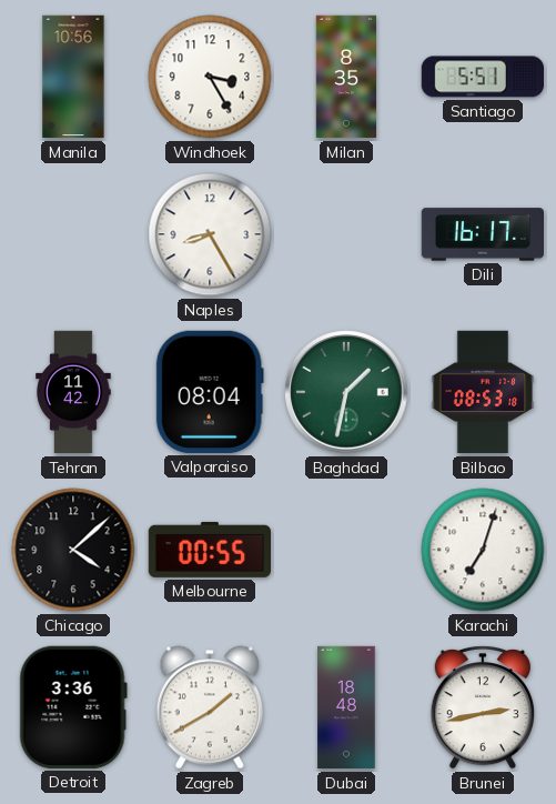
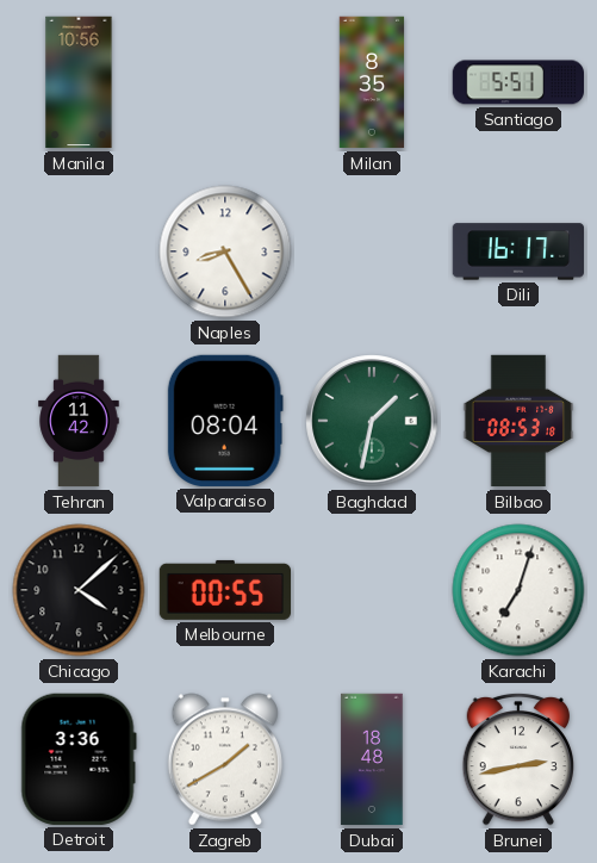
Windhoek: 3:25 -> none
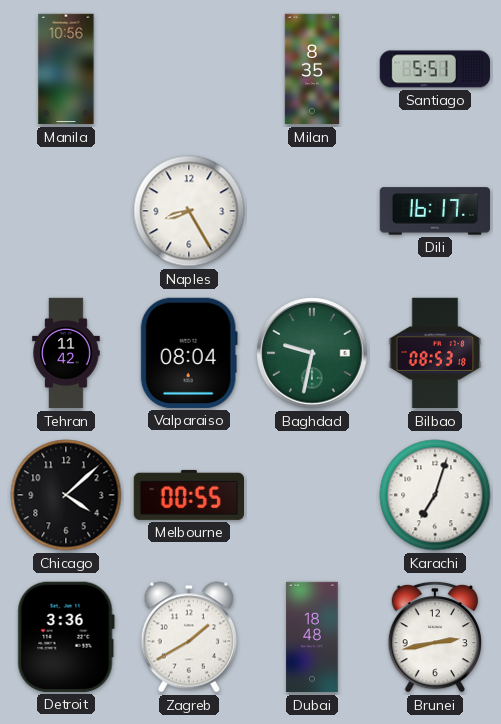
Baghdad: 1:32 -> 9:32
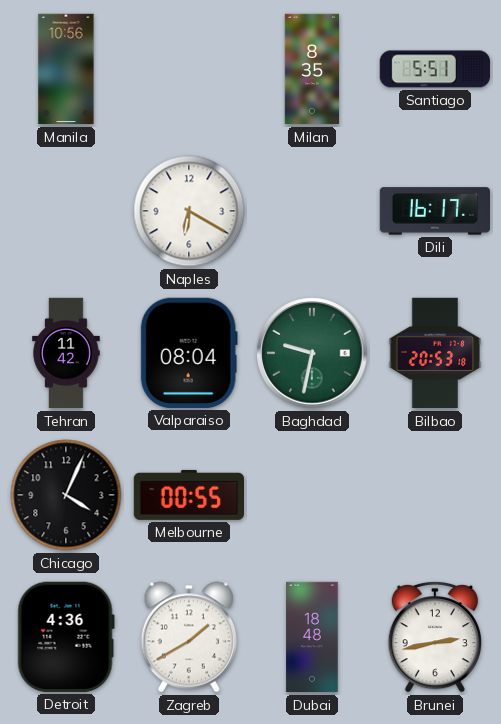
Naples: 8:25 -> 6:20
Bilbao: 08:53 -> 20:53
Chicago: 4:08 -> 4:04
Karachi: 7:03 -> none
Detroit: 3:36 -> 4:36
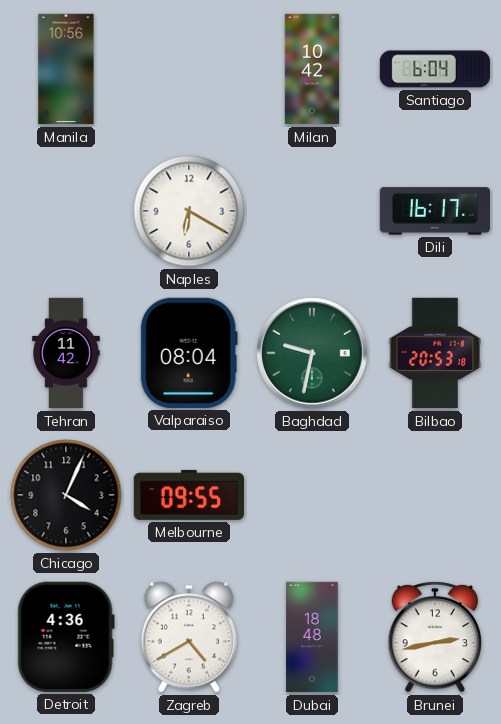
Milan: 8:35 -> 10:42
Santiago: 5:51 -> 6:04
Melbourne: 00:55 -> 09:55
Zagreb: 1:40 -> 4:40
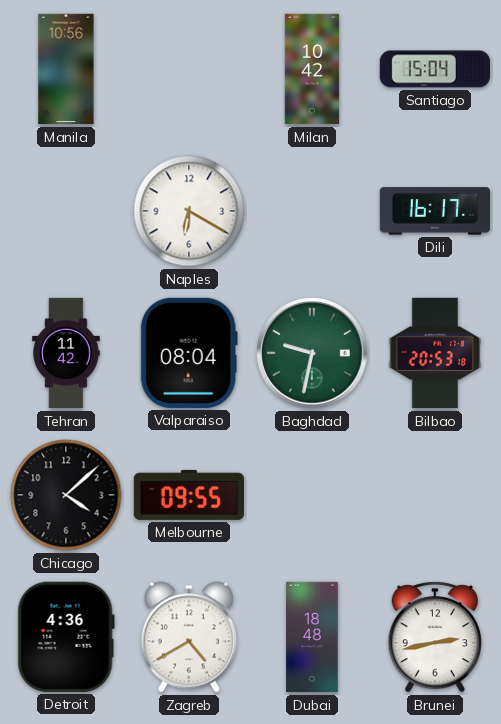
Santiago: 6:04 -> 15:04
Chicago: 4:04 -> 4:08
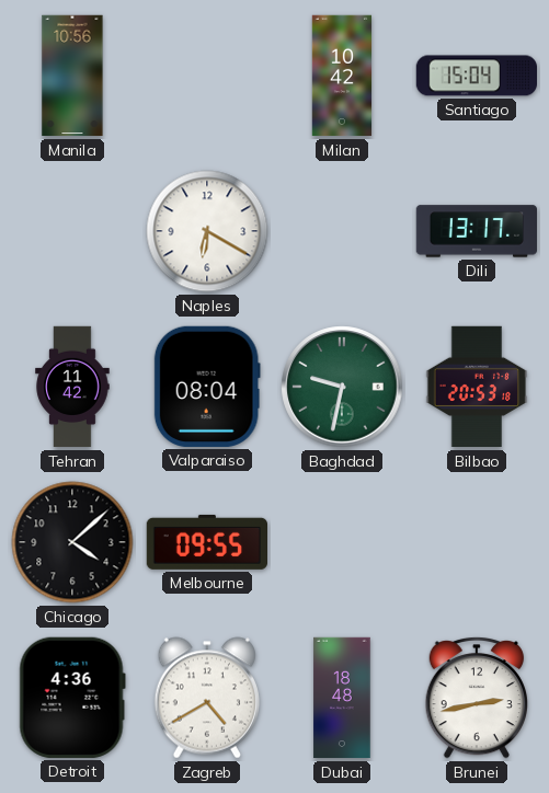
Dili: 16:17 -> 13:17
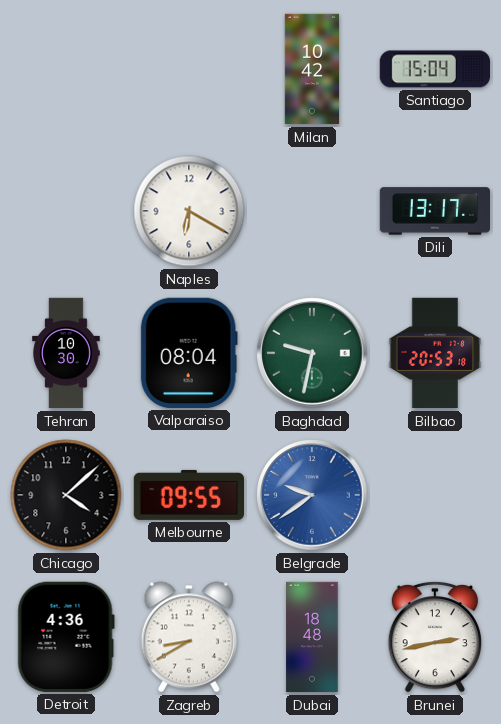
Manila: 10:56 -> none
Tehran: 11:42 -> 10:30
Belgrade: none -> 9:39
Zagreb: 4:40 -> 8:40
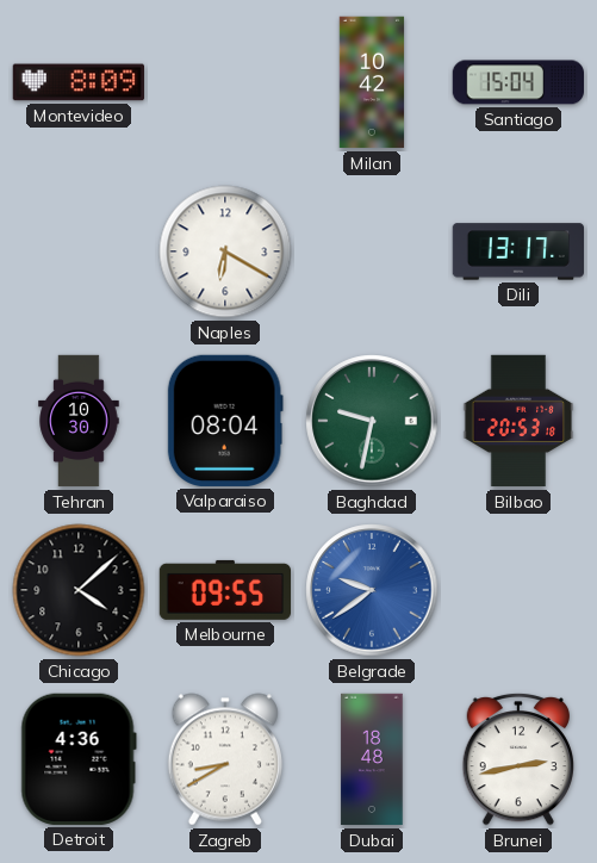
Montevideo: none -> 8:09
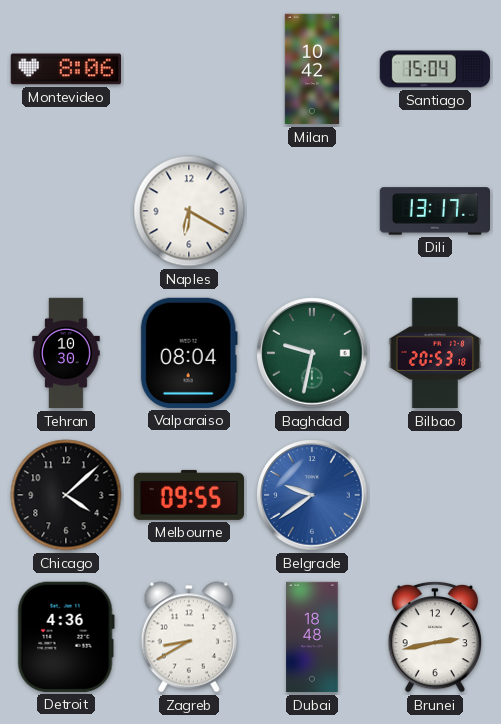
Montevideo: 8:09 -> 8:06
